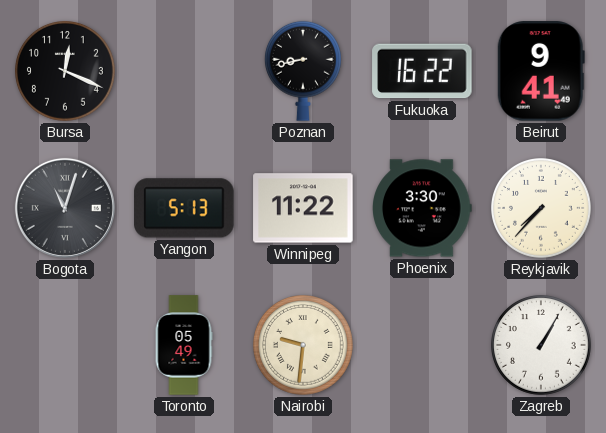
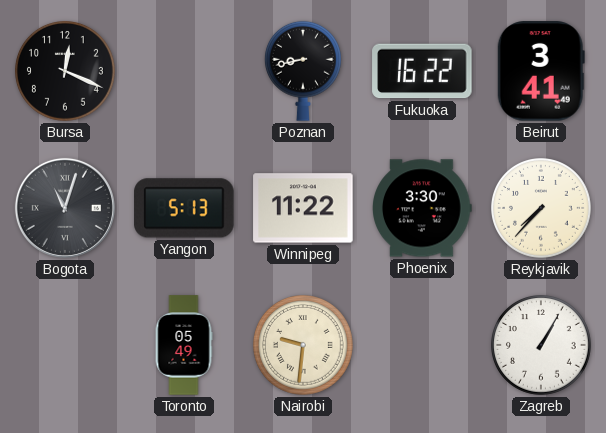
Beirut: 9:41 -> 3:41
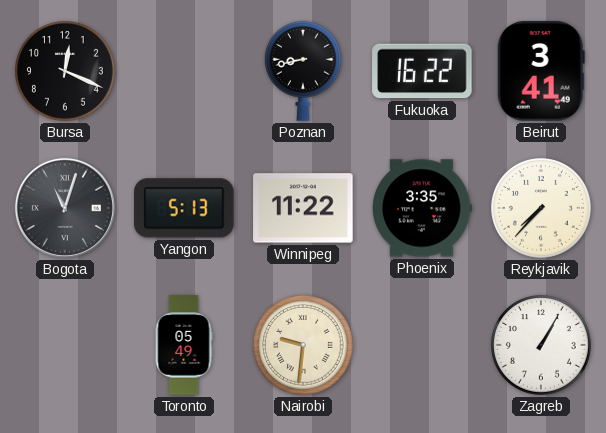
Phoenix: 3:30 -> 3:35
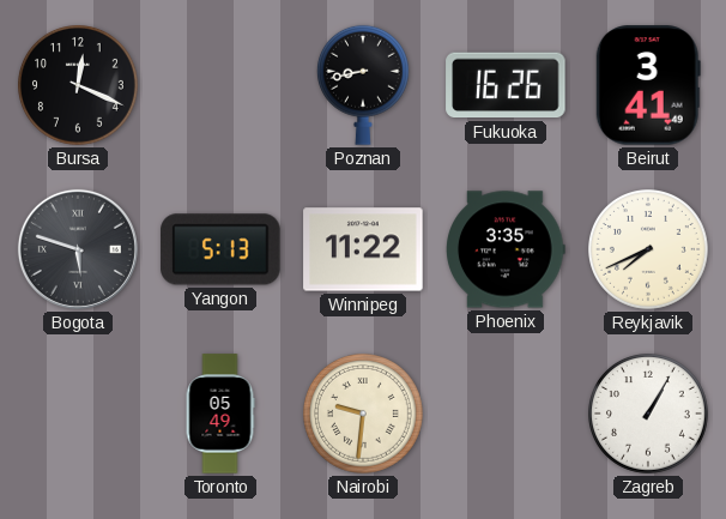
Fukuoka: 16:22 -> 16:26
Bogota: 11:03 -> 5:48
Reykjavik: 7:37 -> 7:41
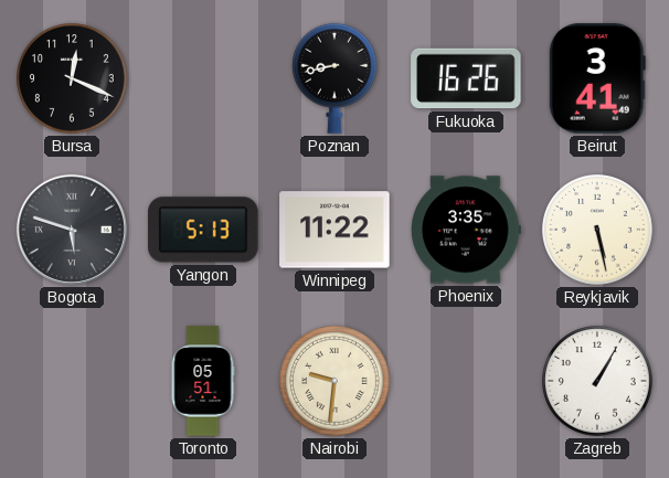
Reykjavik: 7:41 -> 5:28
Toronto: 05:49 -> 05:51
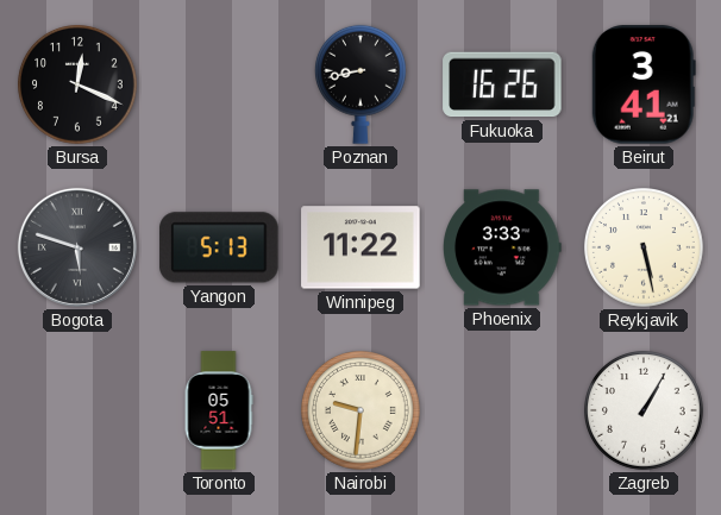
Beirut: 3:41:49 -> 3:41:21
Phoenix: 3:35 -> 3:33
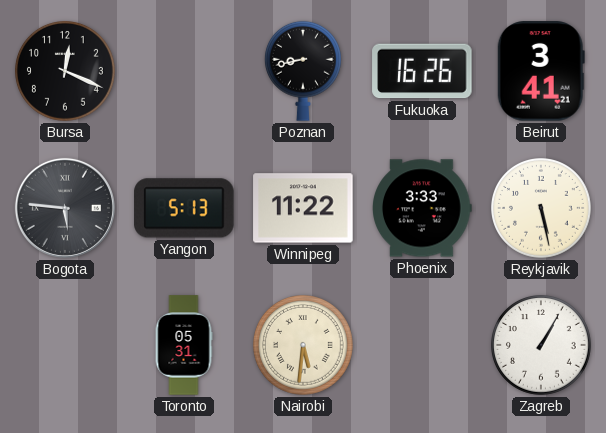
Bogota: 5:48 -> 5:46
Toronto: 05:51 -> 05:31
Nairobi: 9:31 -> 5:31
